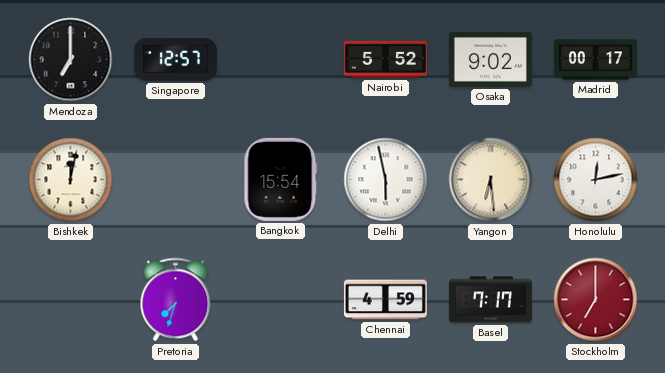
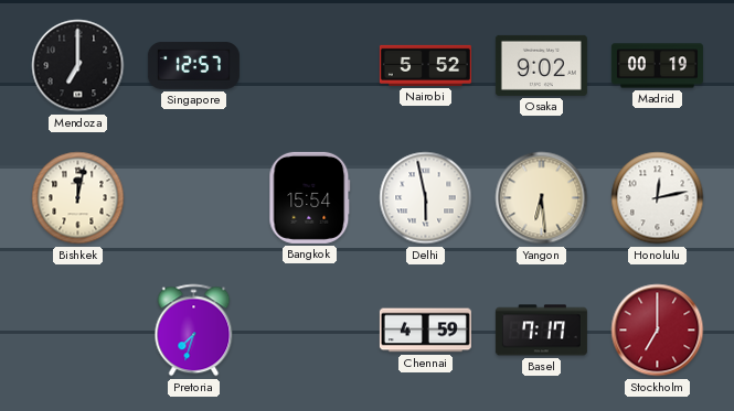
Madrid: 00:17 -> 00:19
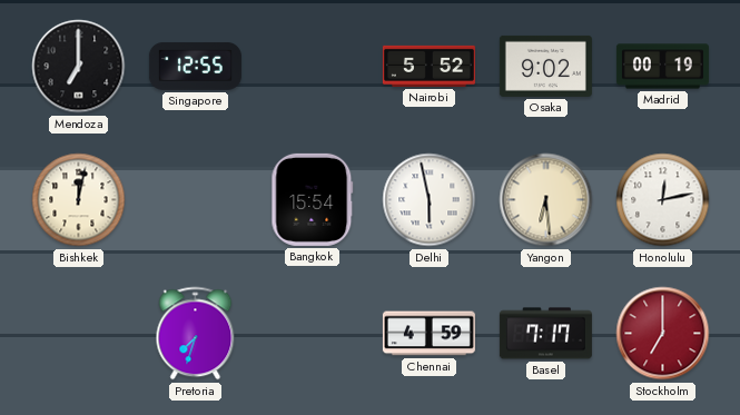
Singapore: 12:57 -> 12:55
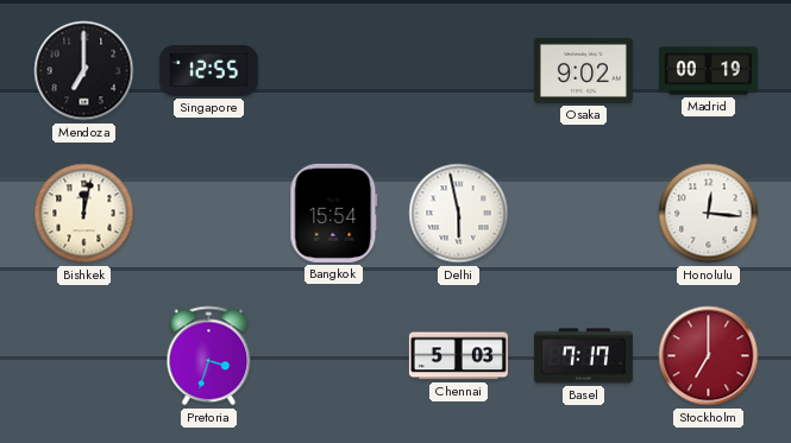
Nairobi: 5:52 -> none
Yangon: 6:29 -> none
Honolulu: 12:13 -> 12:16
Pretoria: 7:33 -> 3:33
Chennai: 4:59 -> 5:03
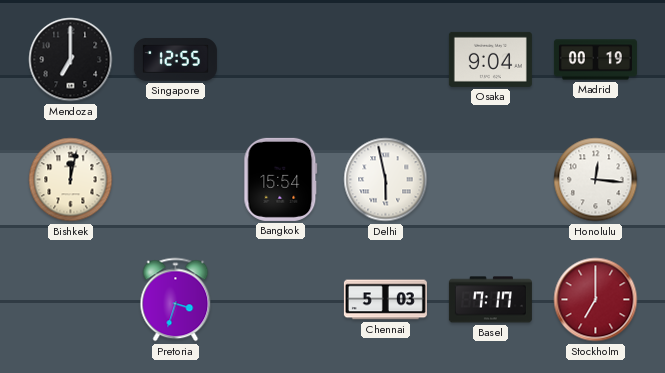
Osaka: 9:02 -> 9:04
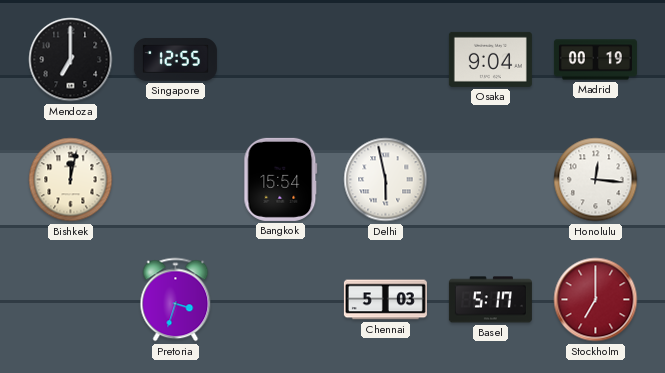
Basel: 7:17 -> 5:17
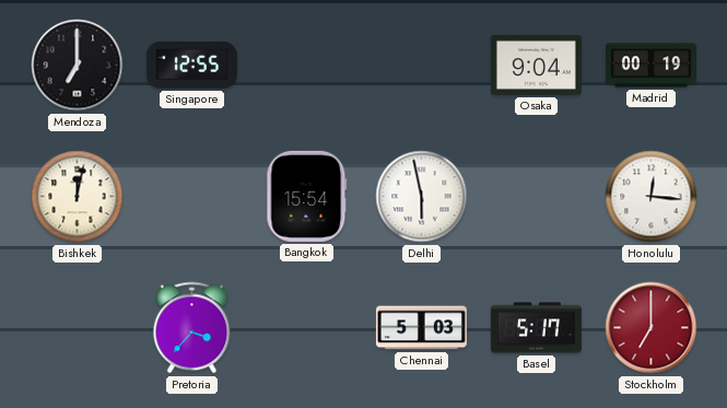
Pretoria: 3:33 -> 3:37
